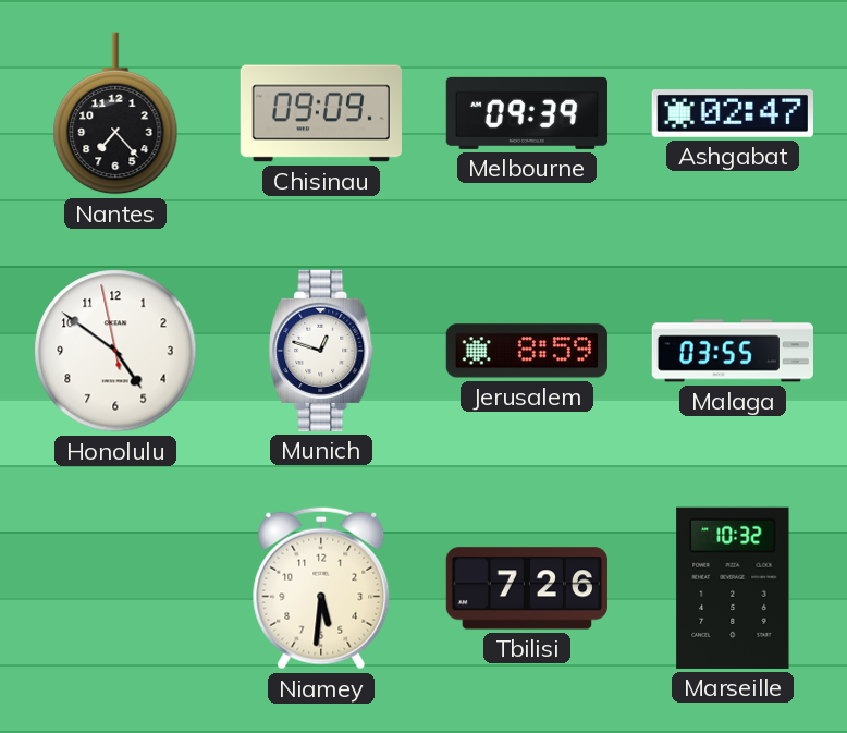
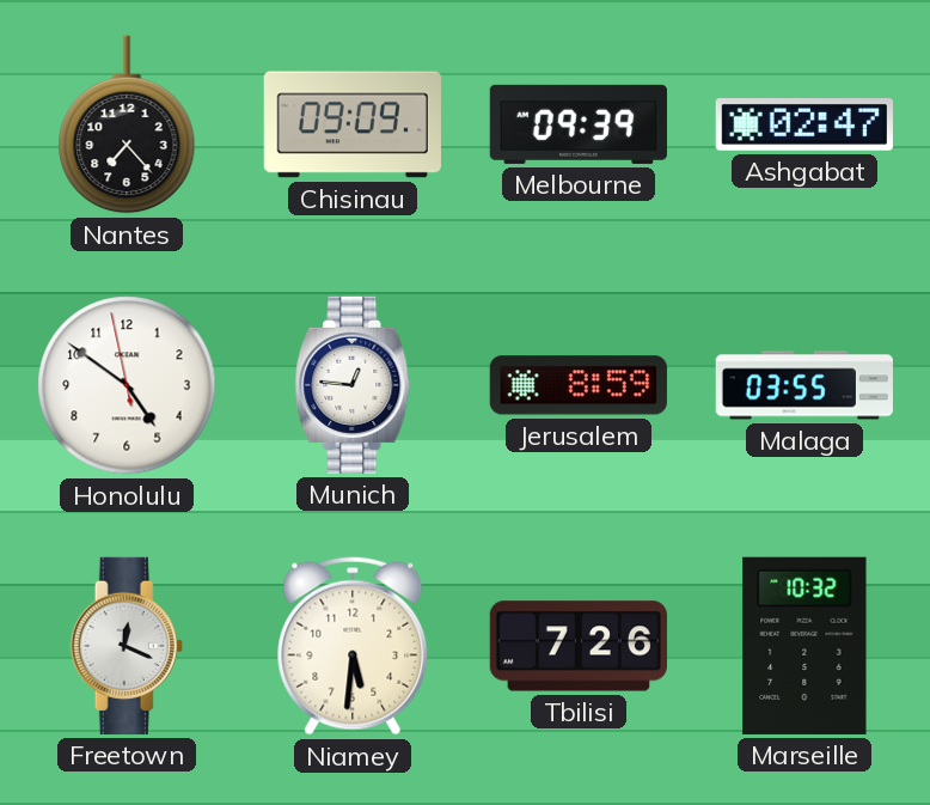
Munich: 12:48 -> 12:46
Freetown: none -> 12:19
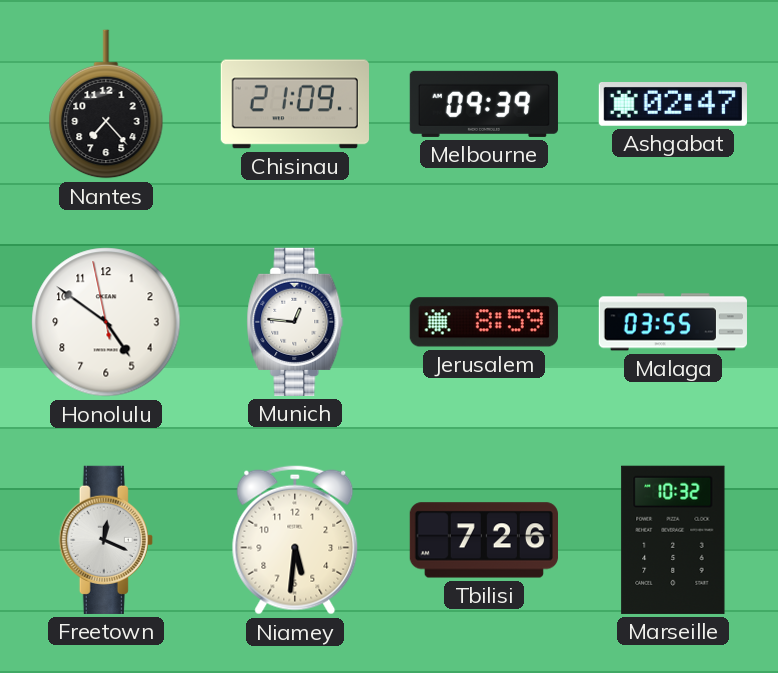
Chisinau: 09:09 -> 21:09
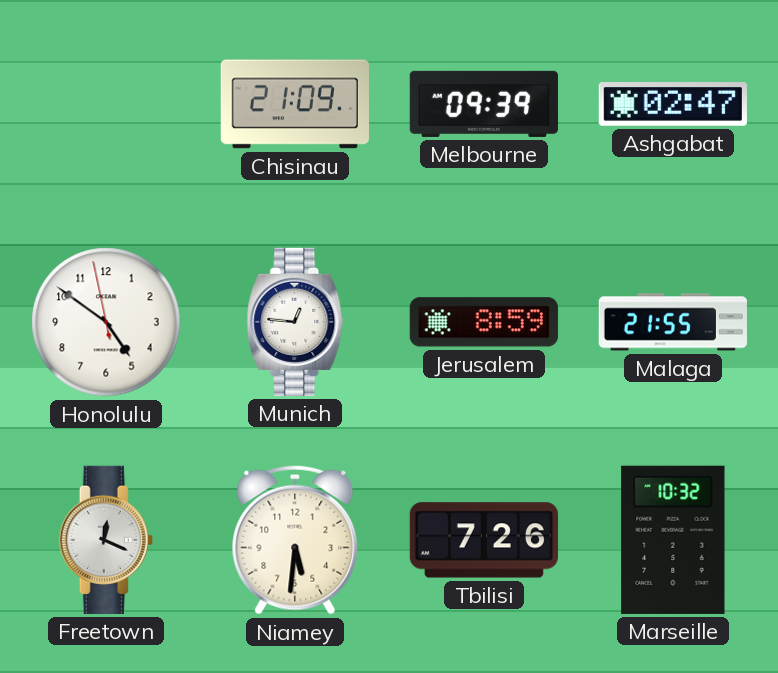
Nantes: 7:23 -> none
Malaga: 03:55 -> 21:55
